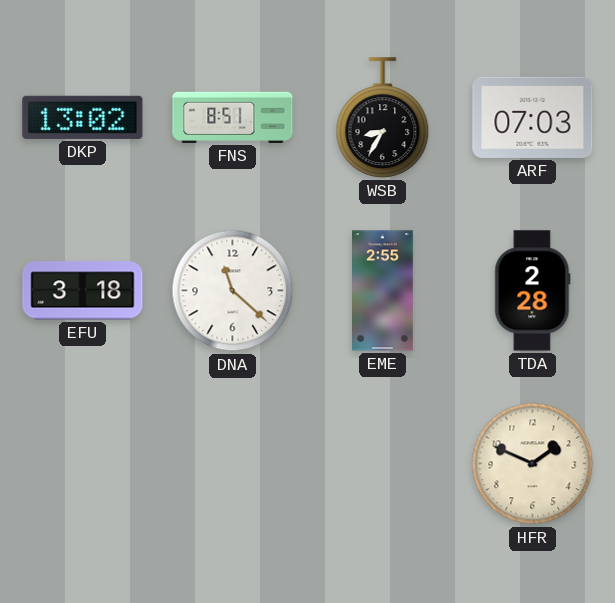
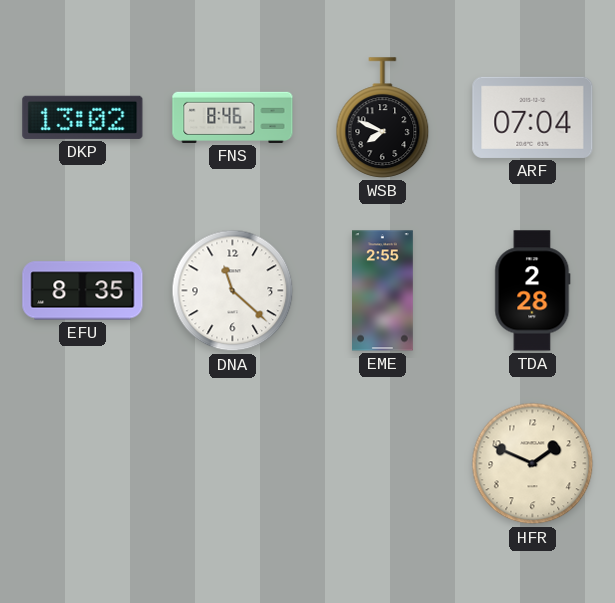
FNS: 8:51 -> 8:46
WSB: 8:35 -> 7:49
ARF: 07:03 -> 07:04
EFU: 3:18 -> 8:35
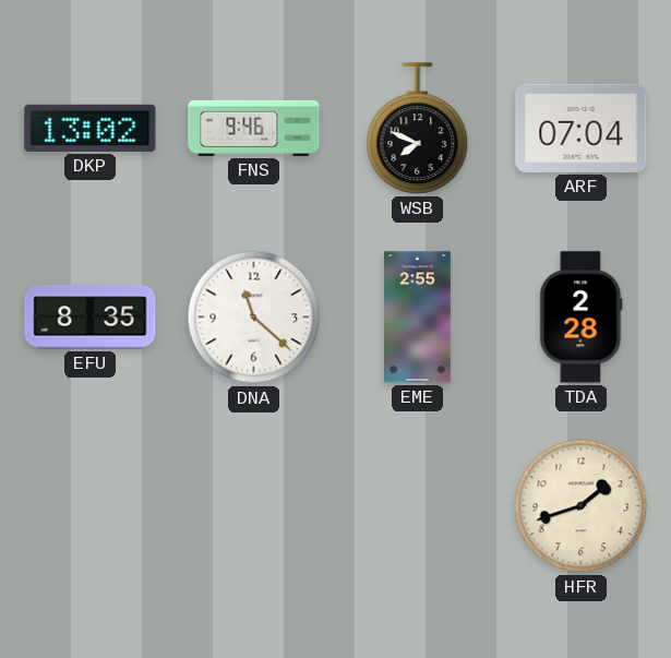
FNS: 8:46 -> 9:46
HFR: 1:49 -> 1:42
